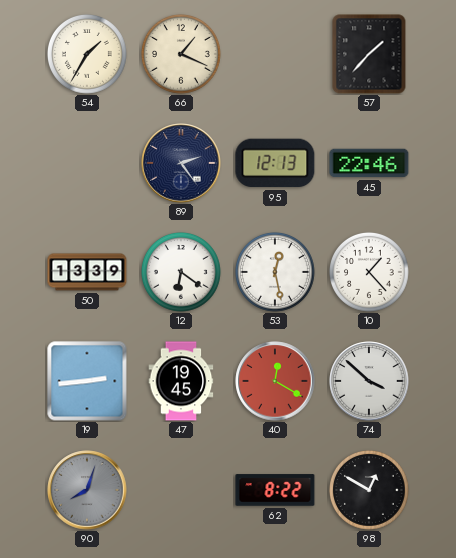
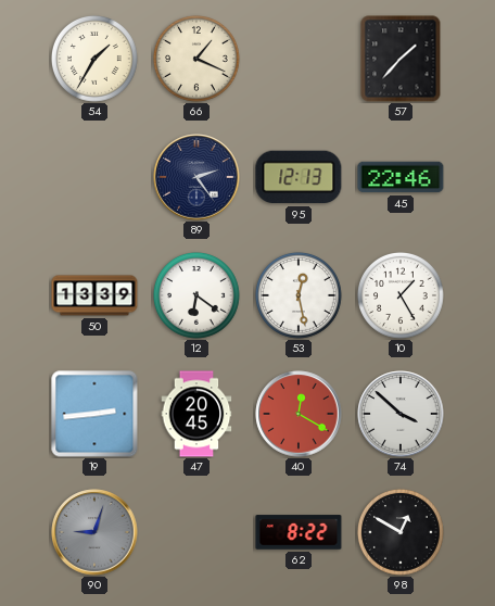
10: 1:23 -> 1:25
47: 19:45 -> 20:45
90: 8:03 -> 9:03
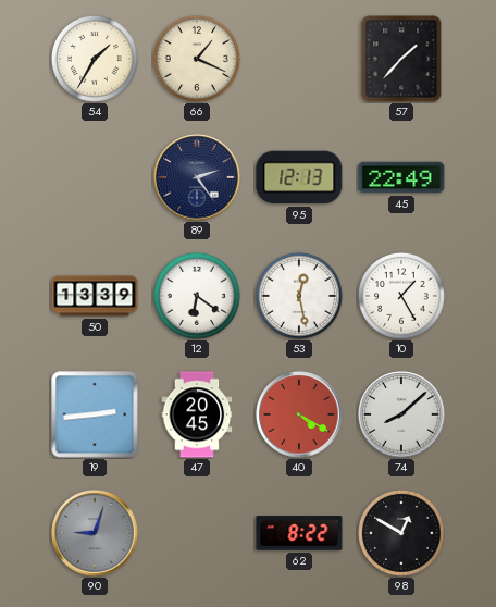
45: 22:46 -> 22:49
40: 12:20 -> 4:20
74: 3:52 -> 8:08
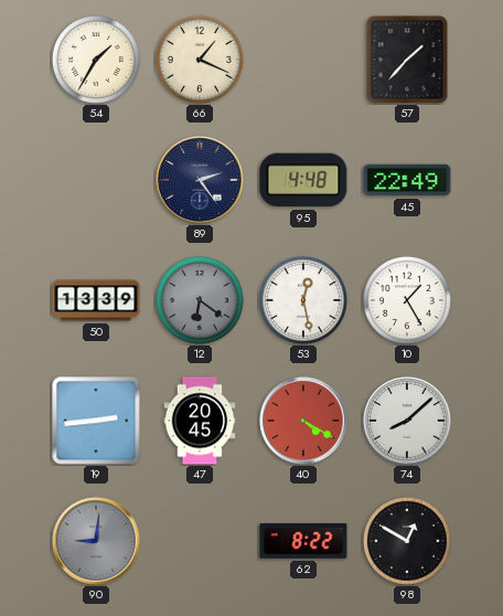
95: 12:13 -> 4:48
12 dial: white -> grey
90: 9:03 -> 9:01
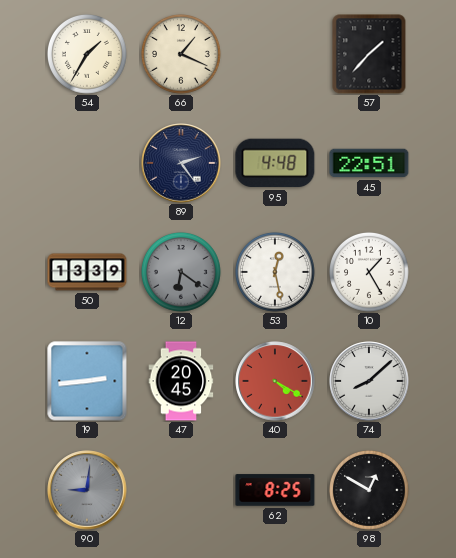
45: 22:49 -> 22:51
62: 8:22 -> 8:25
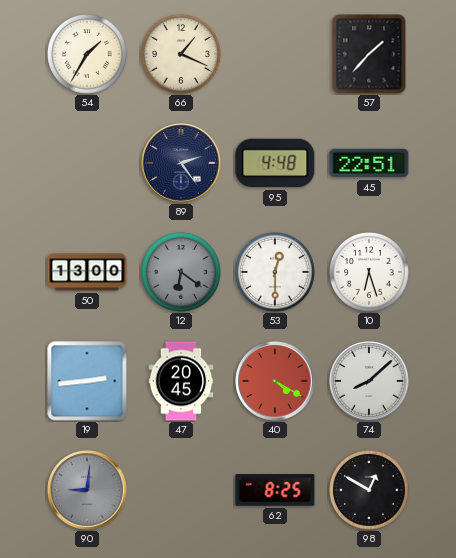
50: 13:39 -> 13:00
53: 12:28 -> 12:30
10: 1:25 -> 6:27
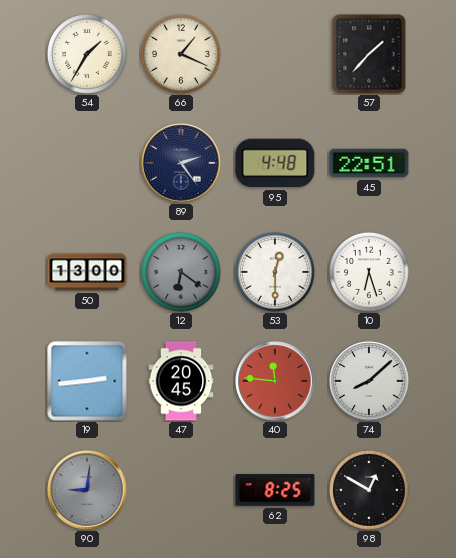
40: 4:20 -> 11:46
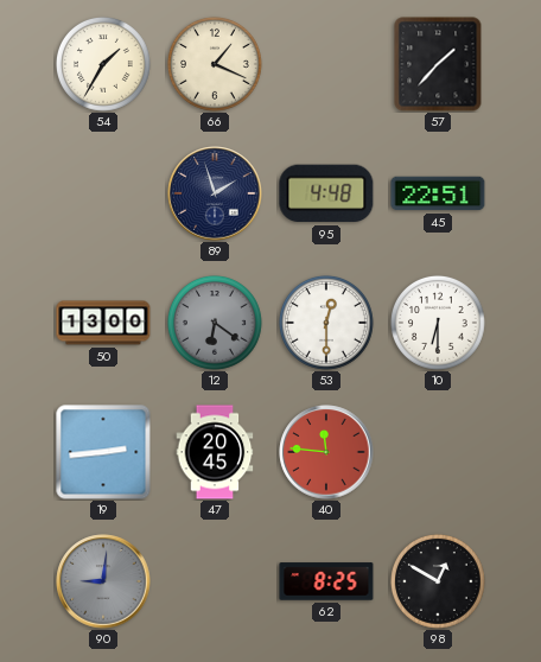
89: 2:24 -> 1:57
10: 6:27 -> 6:30
74: 8:08 -> none
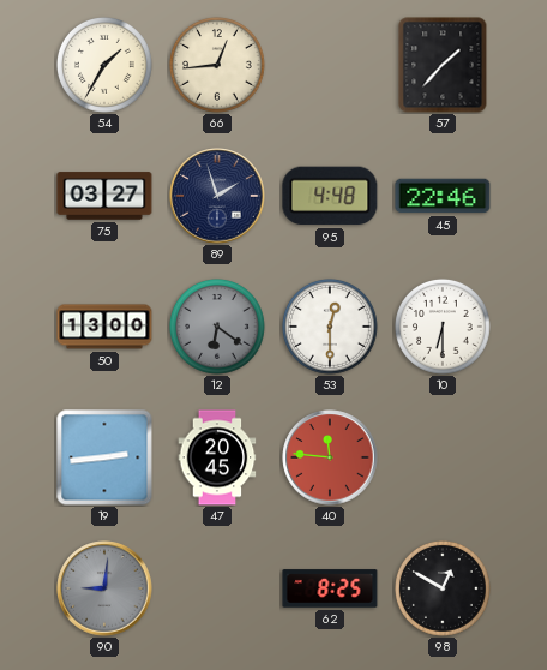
66: 1:19 -> 12:44
75: none -> 03:27
45: 22:51 -> 22:46
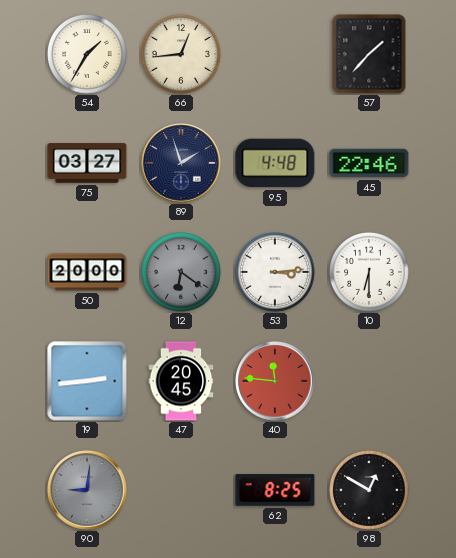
50: 13:00 -> 20:00
53: 12:30 -> 3:14
